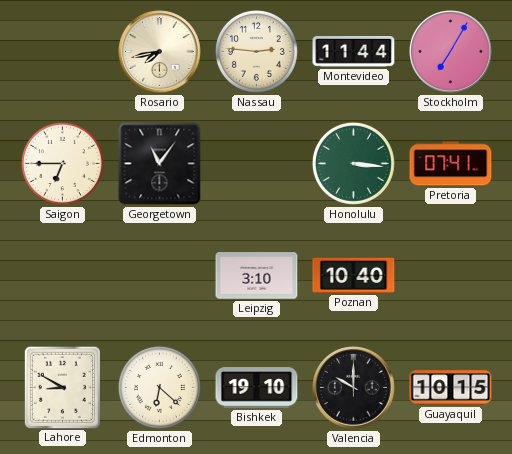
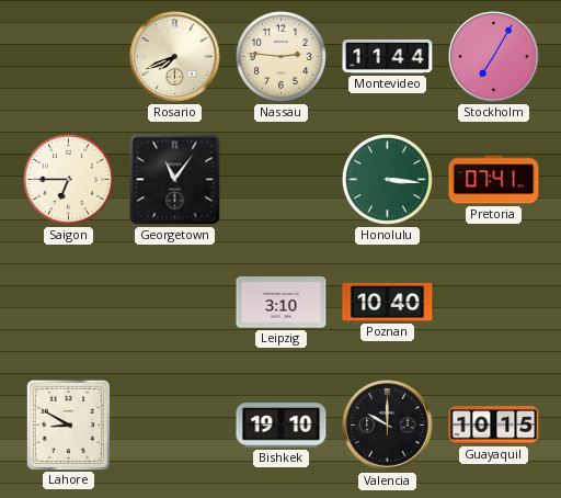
Rosario: 7:43 -> 7:41
Edmonton: 6:22 -> none
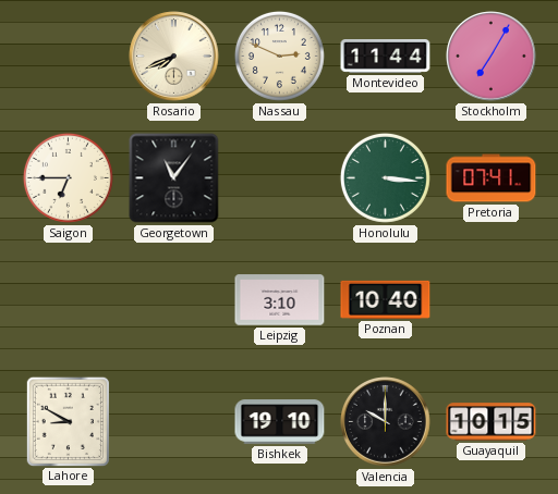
Nassau: 2:46 -> 2:49
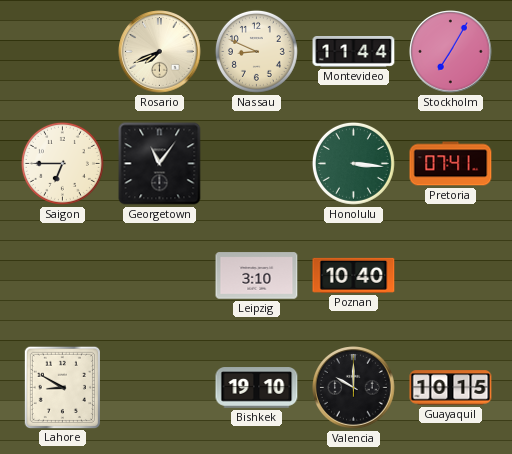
Nassau: 2:49 -> 8:49
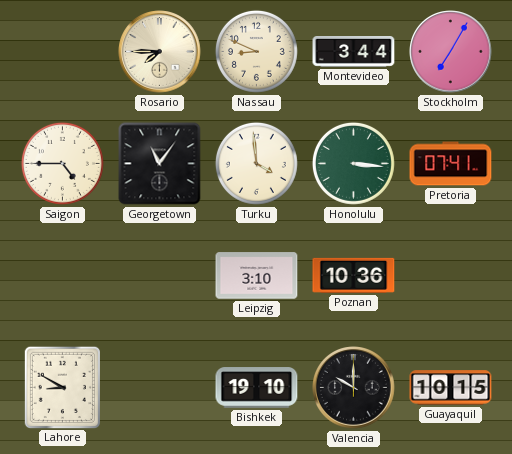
Rosario: 7:41 -> 7:45
Montevideo: 11:44 -> 3:44
Saigon: 6:45 -> 4:45
Turku: none -> 3:59
Poznan: 10:40 -> 10:36
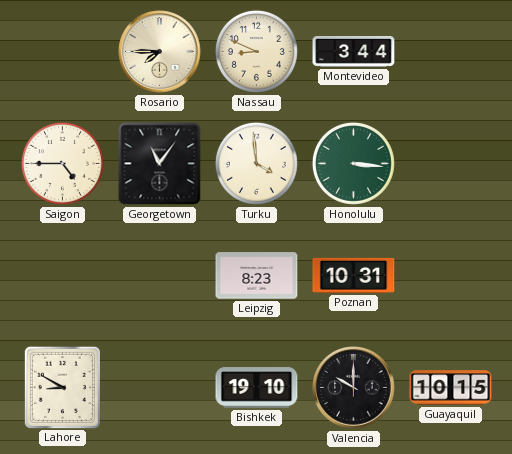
Stockholm: 7:05 -> none
Pretoria: 07:41 -> none
Leipzig: 3:10 -> 8:23
Poznan: 10:36 -> 10:31
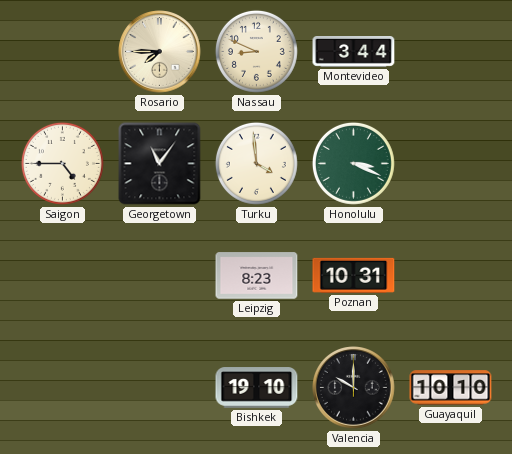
Honolulu: 3:16 -> 3:19
Lahore: 8:50 -> none
Guayaquil: 10:15 -> 10:10
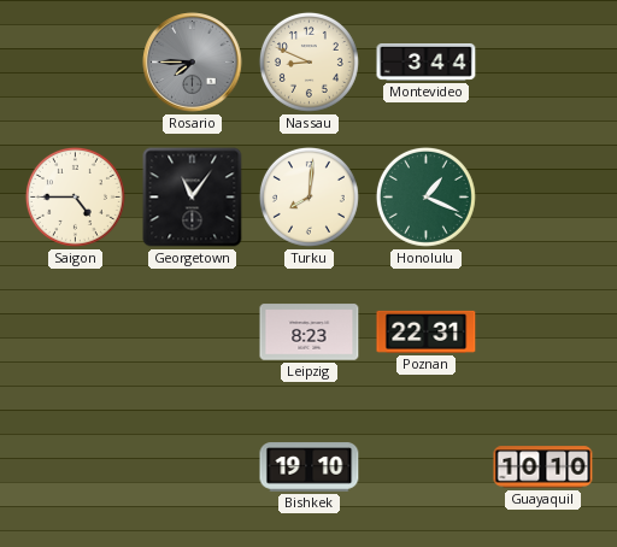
Rosario dial: cream -> grey
Turku: 3:59 -> 8:01
Honolulu: 3:19 -> 1:19
Poznan: 10:31 -> 22:31
Valencia: 10:00 -> none
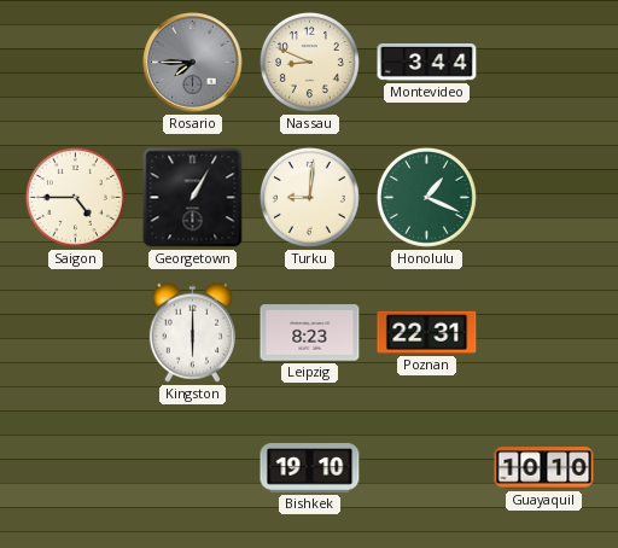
Georgetown: 11:06 -> 1:05
Turku: 8:01 -> 9:01
Kingston: none -> 6:00
